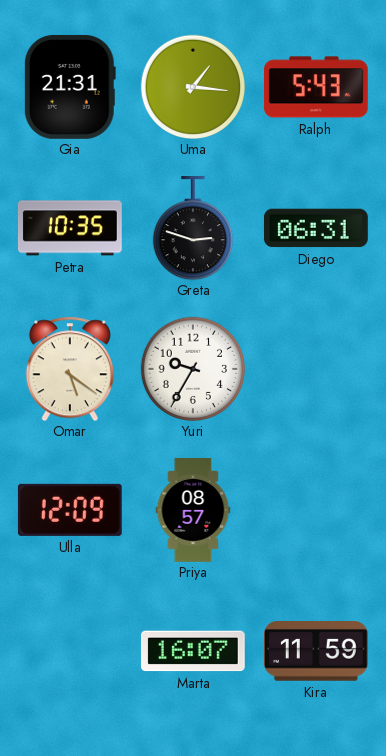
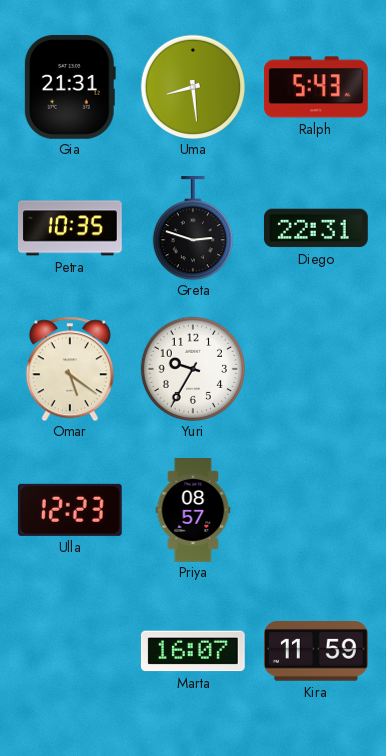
Uma: 1:16 -> 8:29
Diego: 06:31 -> 22:31
Ulla: 12:09 -> 12:23
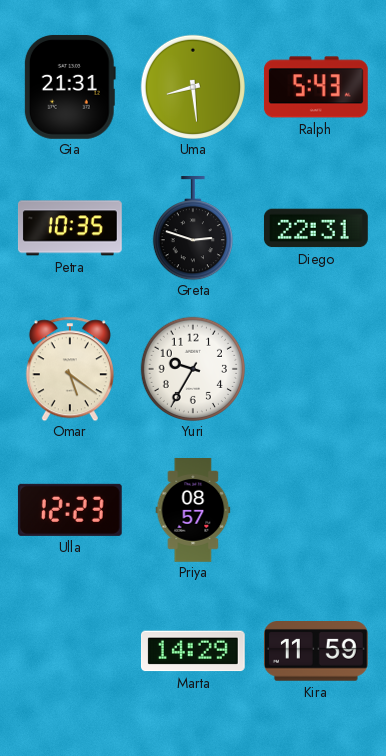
Marta: 16:07 -> 14:29
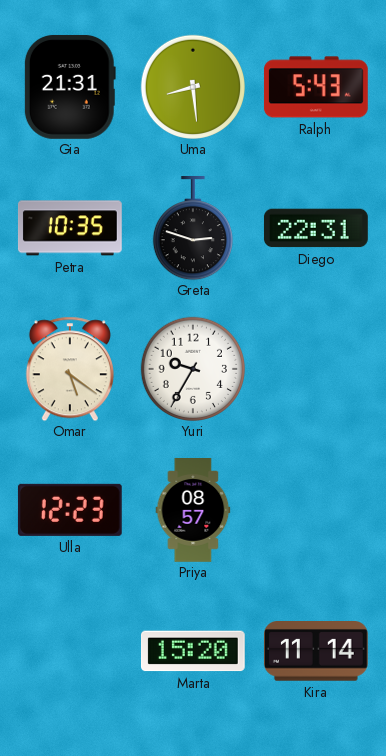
Marta: 14:29 -> 15:20
Kira: 11:59 -> 11:14
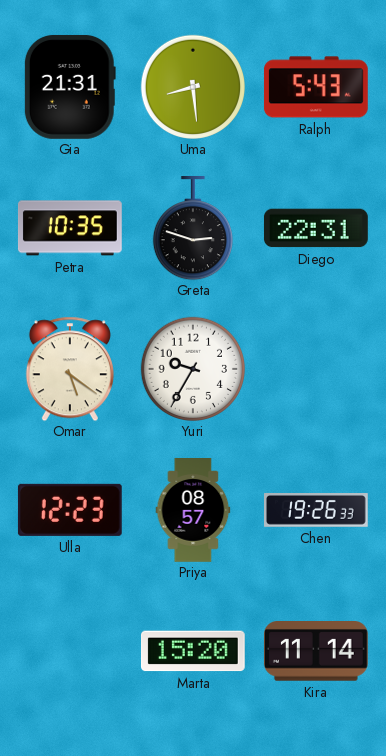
Chen: none -> 19:26
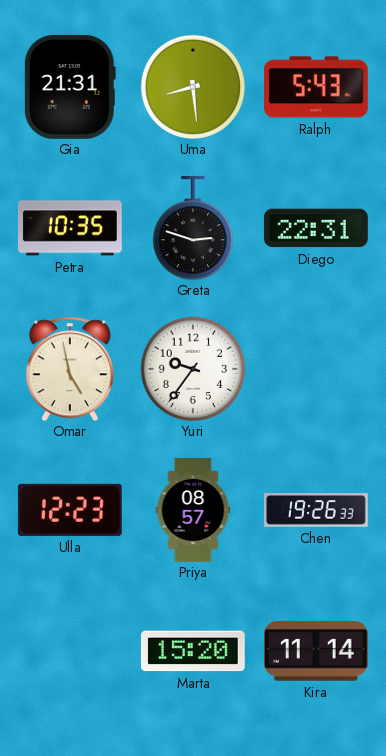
Omar: 5:21 -> 4:58
Yuri: 9:35 -> 9:36
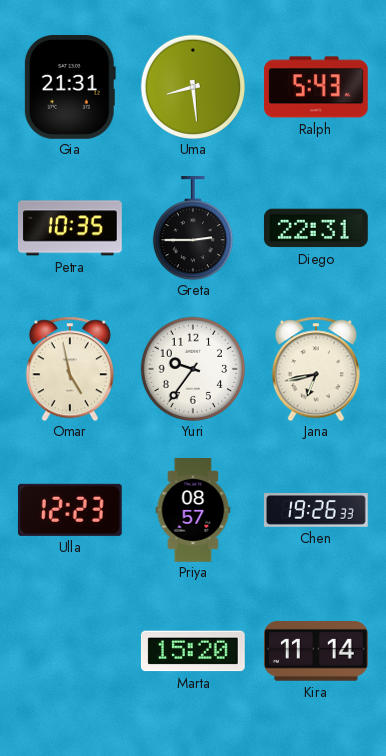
Greta: 2:48 -> 2:45
Jana: none -> 6:43
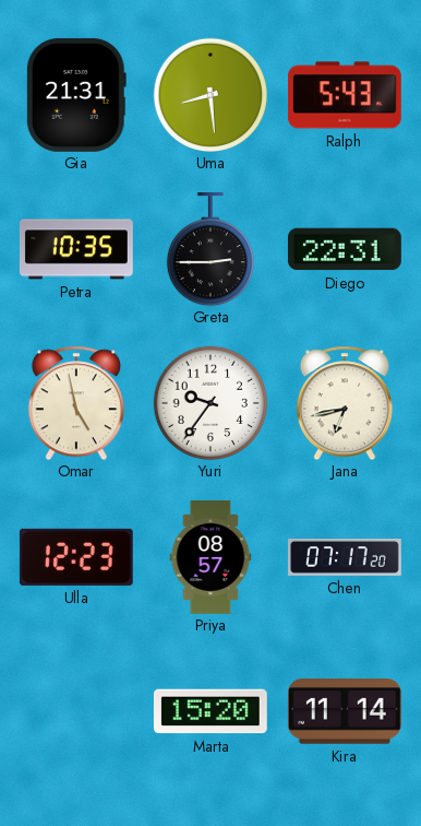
Chen: 19:26 -> 07:17
